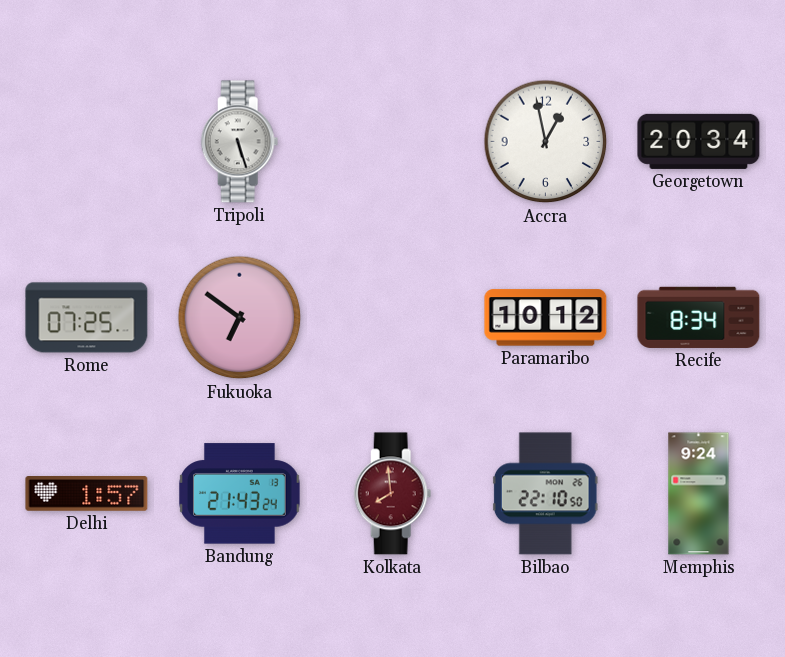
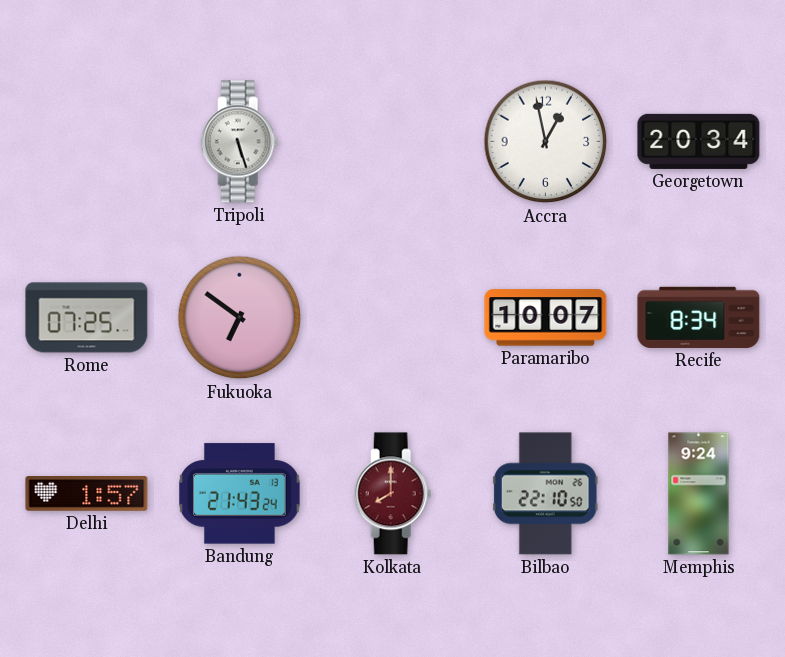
Paramaribo: 10:12 -> 10:07
Kolkata: 7:59 -> 8:00
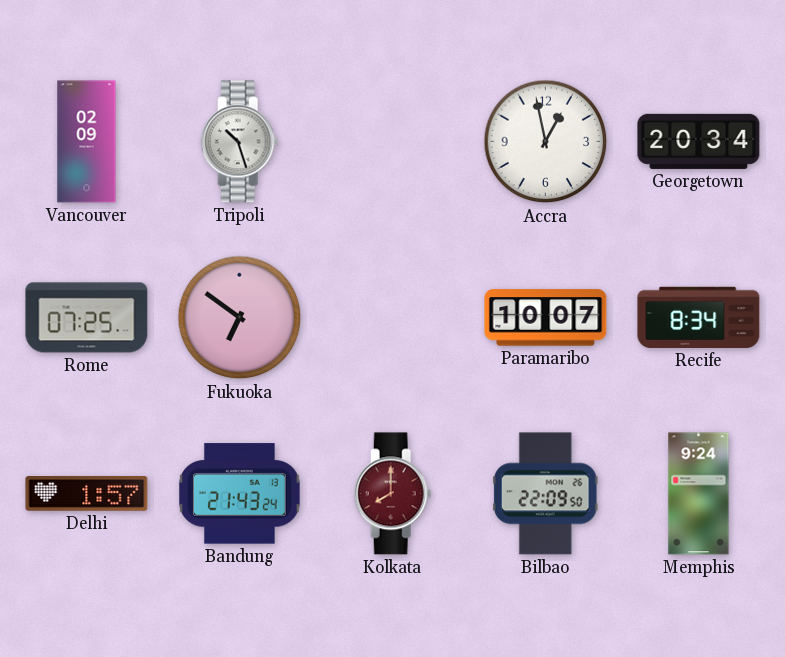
Vancouver: none -> 02:09
Tripoli: 5:27 -> 10:27
Bilbao: 22:10 -> 22:09
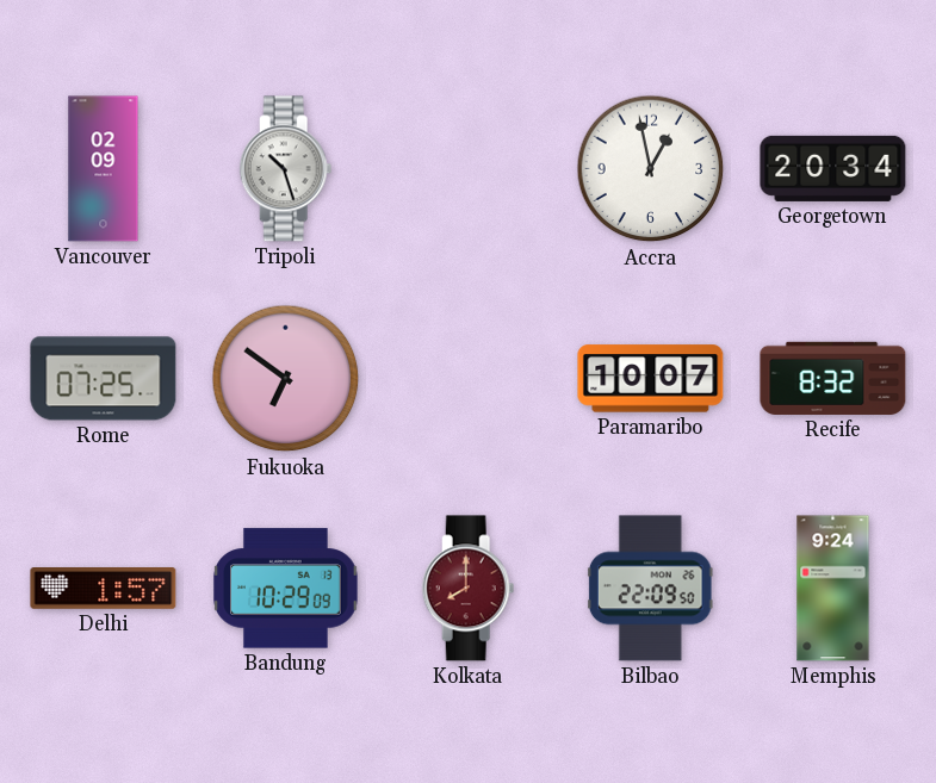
Recife: 8:34 -> 8:32
Bandung: 21:43 -> 10:29
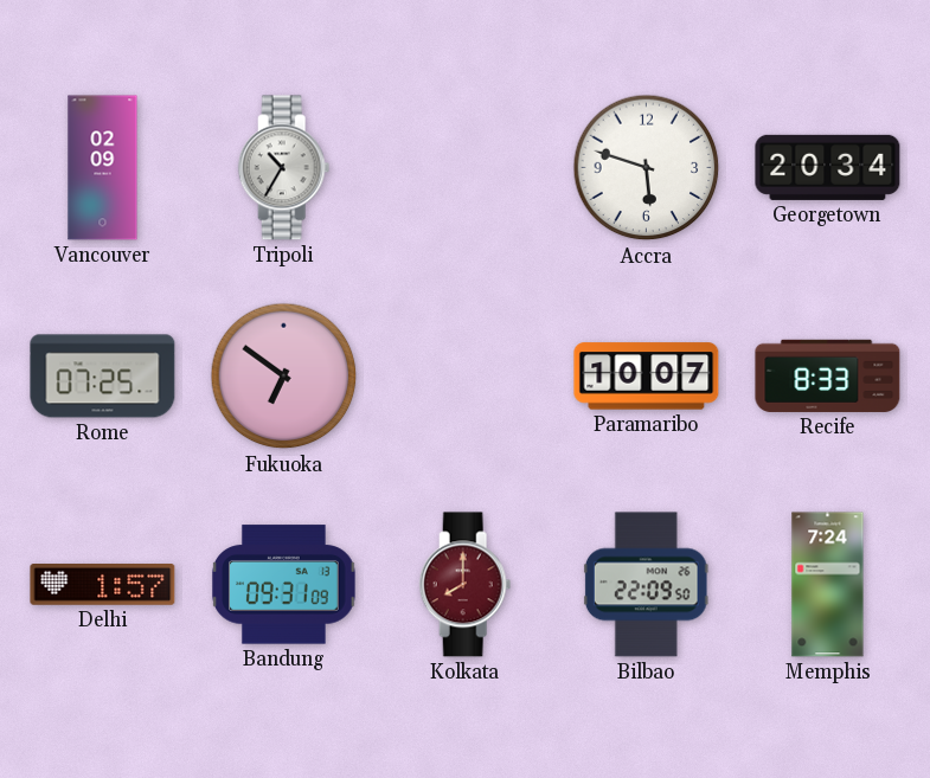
Tripoli: 10:27 -> 10:35
Accra: 12:58 -> 5:48
Recife: 8:32 -> 8:33
Bandung: 10:29 -> 09:31
Memphis: 9:24 -> 7:24
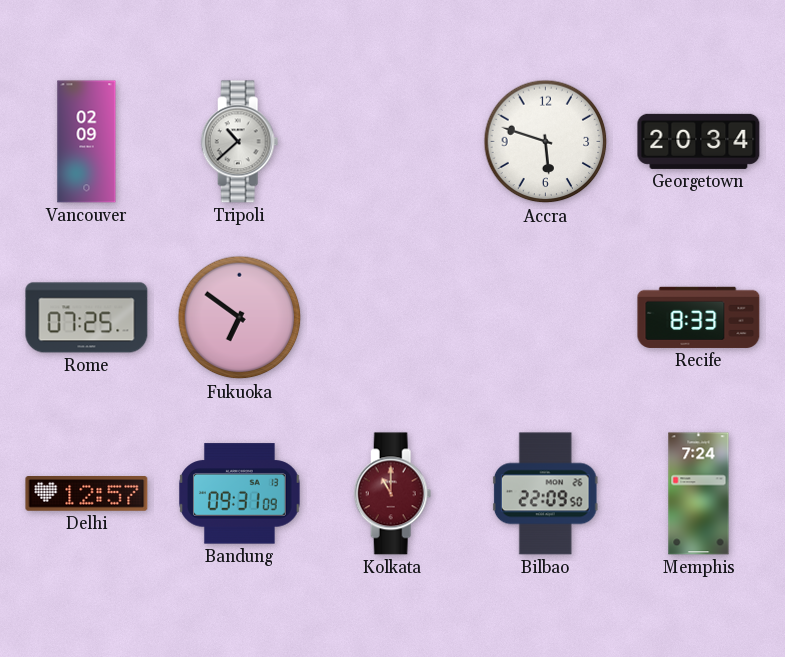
Tripoli: 10:35 -> 10:38
Paramaribo: 10:07 -> none
Delhi: 1:57 -> 12:57
Kolkata: 8:00 -> 11:00
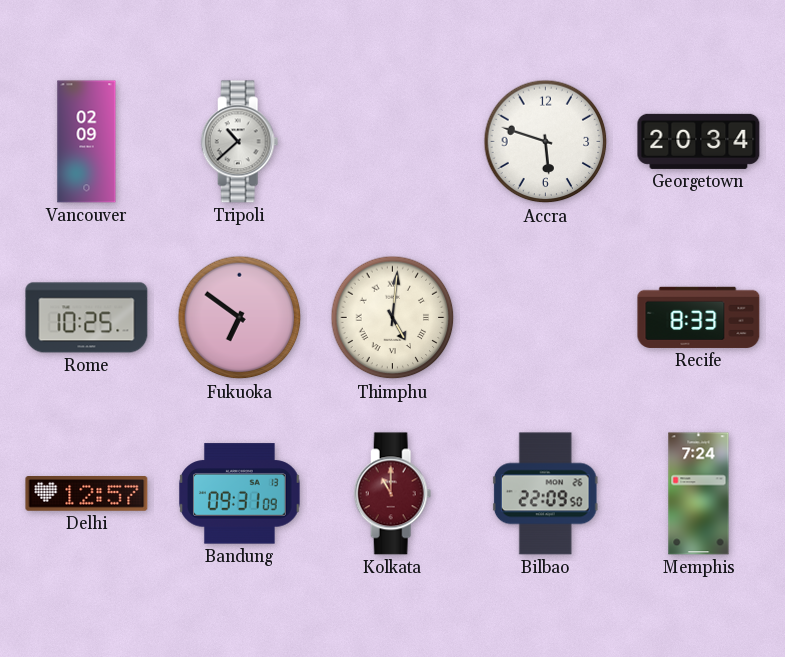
Rome: 07:25 -> 10:25
Thimphu: none -> 5:01
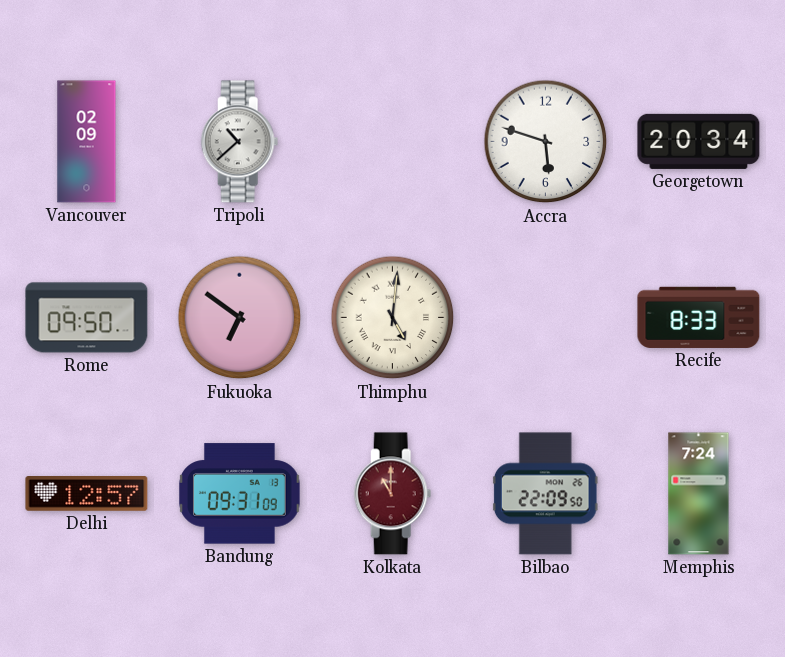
Rome: 10:25 -> 09:50
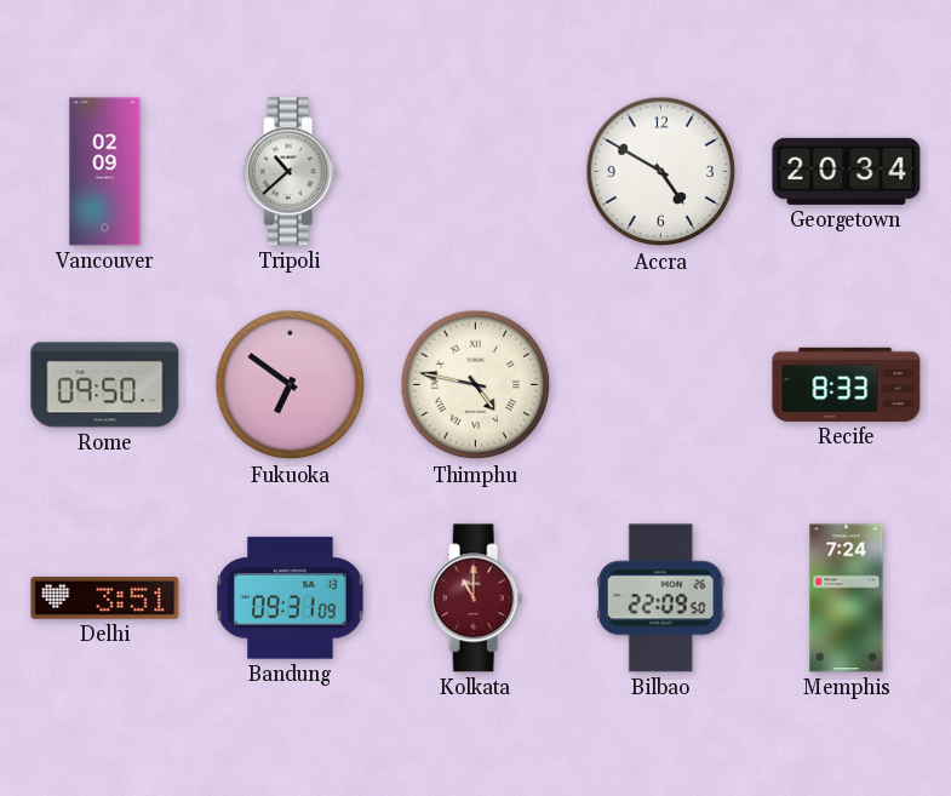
Accra: 5:48 -> 4:50
Thimphu: 5:01 -> 4:47
Delhi: 12:57 -> 3:51
